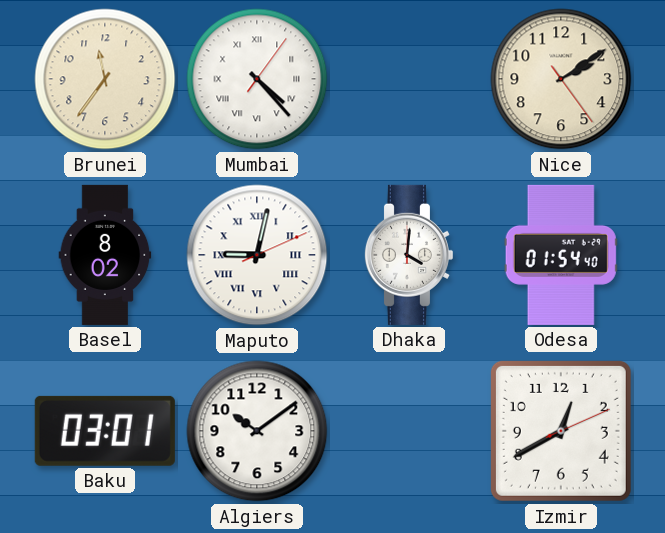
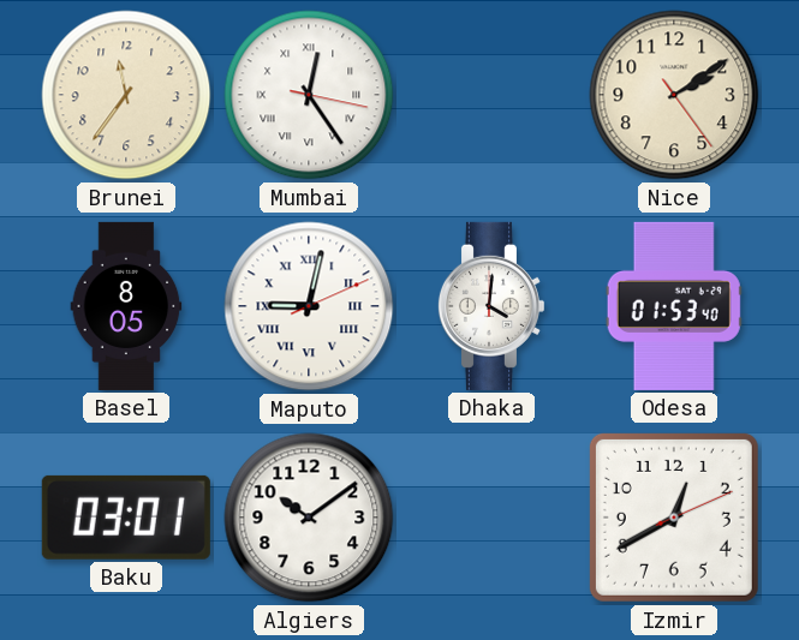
Mumbai: 4:23 -> 12:24
Basel: 8:02 -> 8:05
Odesa: 01:54 -> 01:53
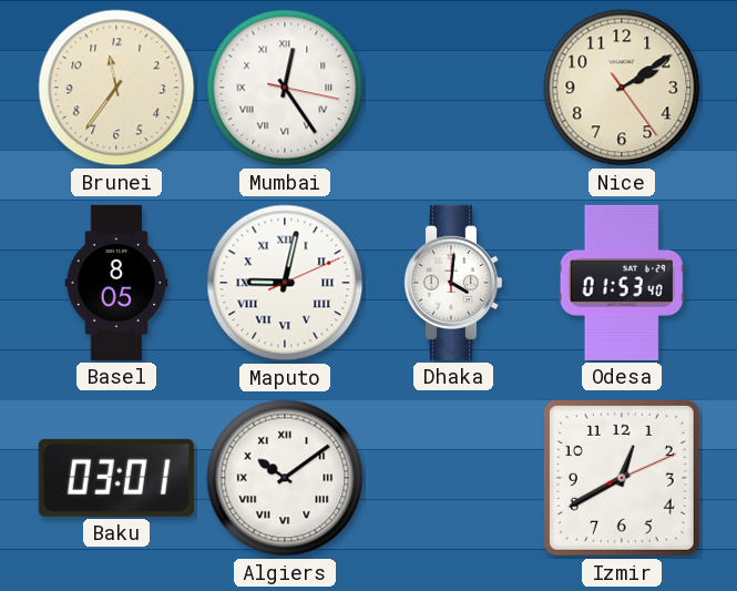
Algiers numerals: Arabic -> Roman
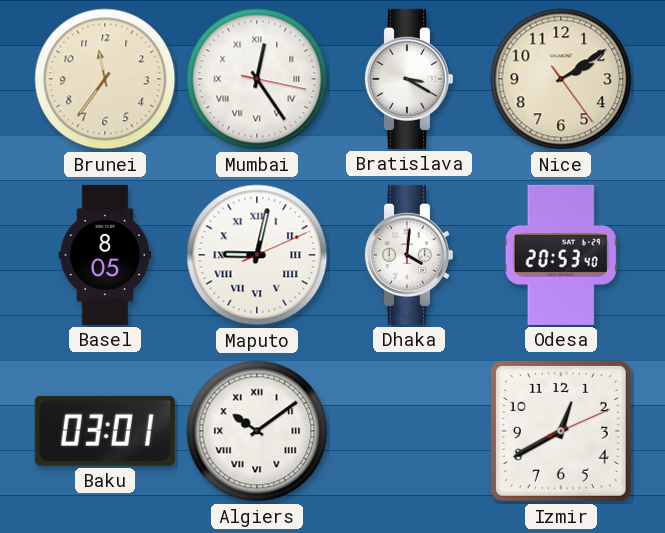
Bratislava: none -> 3:20
Odesa: 01:53 -> 20:53
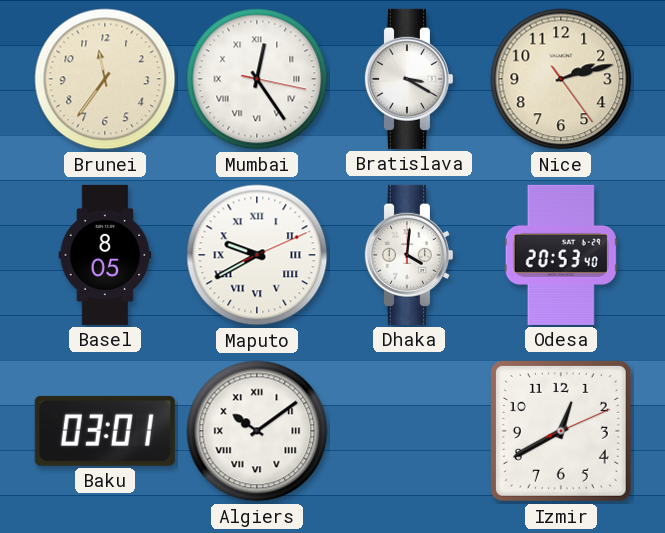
Nice: 2:09 -> 2:12
Maputo: 9:02 -> 9:40
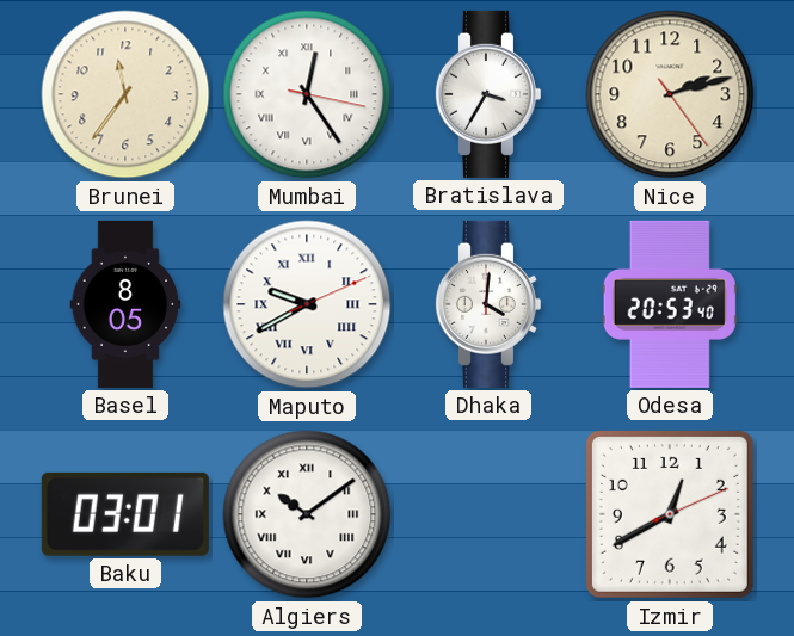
Bratislava: 3:20 -> 3:35
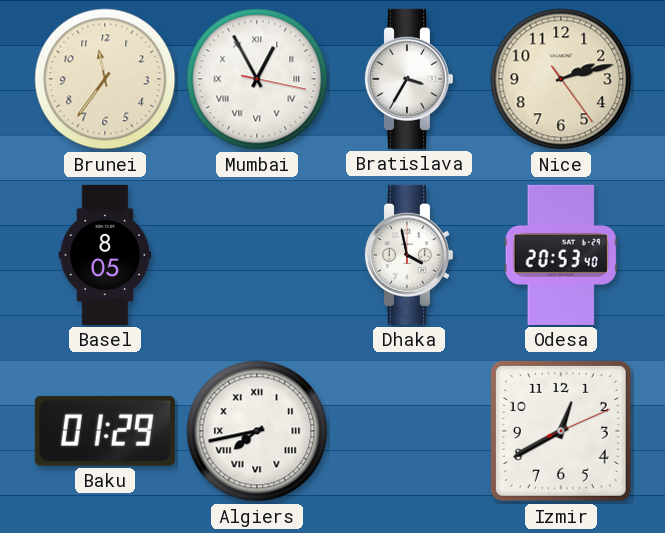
Mumbai: 12:24 -> 12:55
Maputo: 9:40 -> none
Dhaka: 4:01 -> 3:58
Baku: 03:01 -> 01:29
Algiers: 10:09 -> 7:43
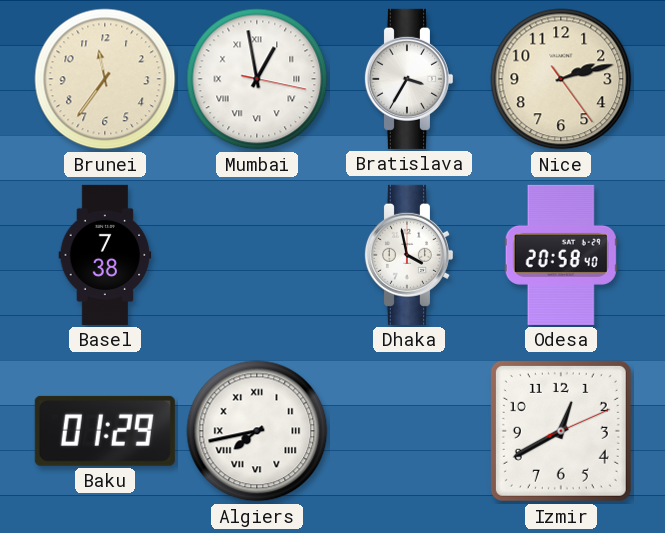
Mumbai: 12:55 -> 12:58
Basel: 8:05 -> 7:38
Odesa: 20:53 -> 20:58
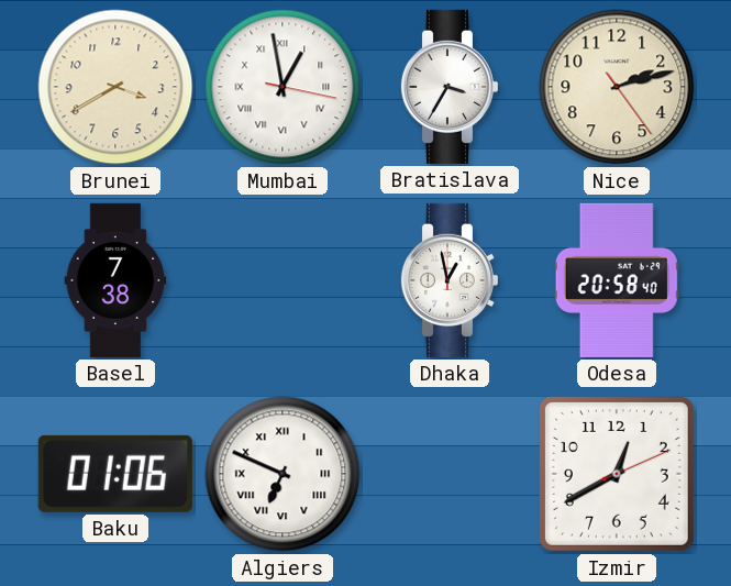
Brunei: 11:36 -> 3:40
Dhaka: 3:58 -> 12:58
Baku: 01:29 -> 01:06
Algiers: 7:43 -> 6:49
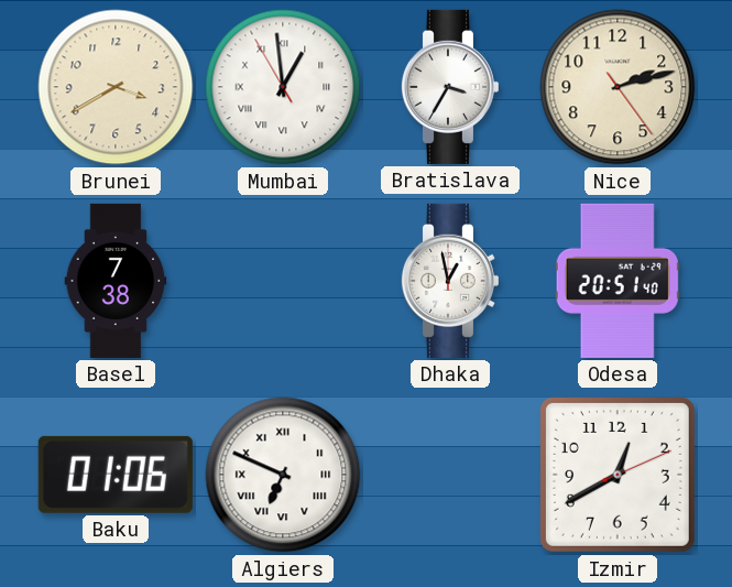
Mumbai: 12:58:17 -> 12:58:55
Odesa: 20:58 -> 20:51
